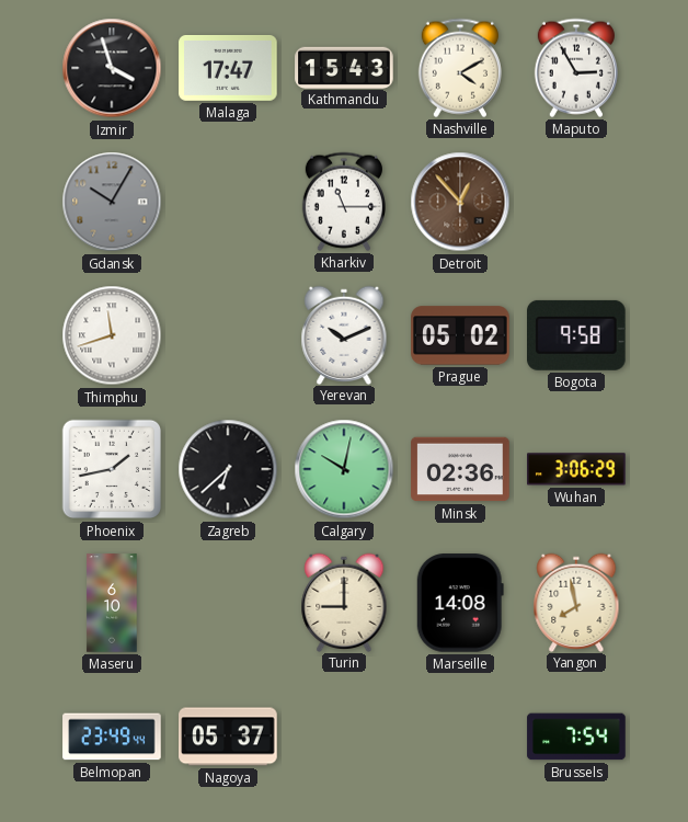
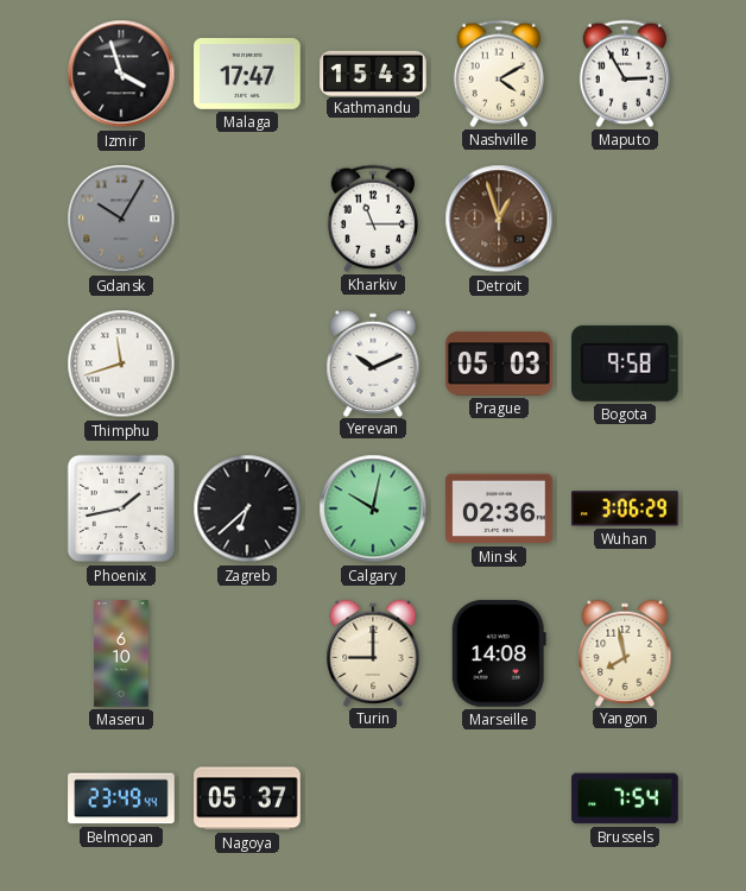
Detroit: 12:53 -> 12:57
Prague: 05:02 -> 05:03
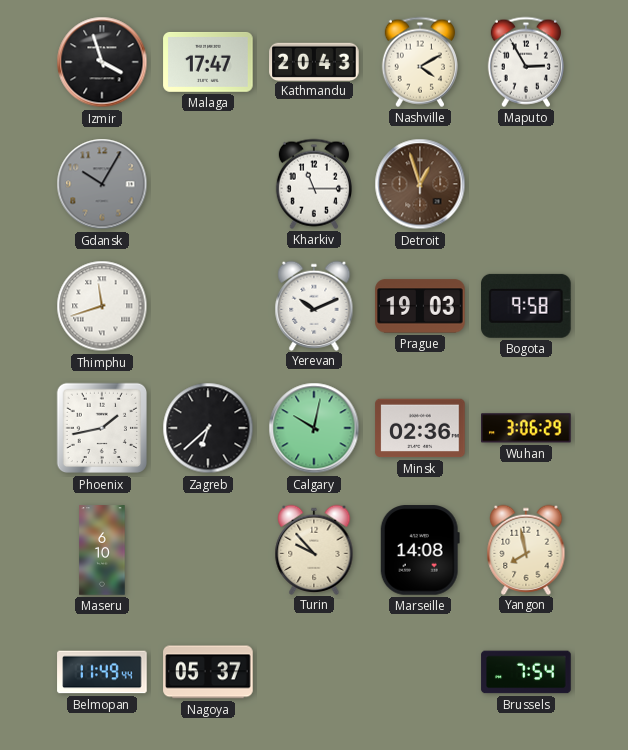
Kathmandu: 15:43 -> 20:43
Prague: 05:03 -> 19:03
Turin: 9:00 -> 9:53
Belmopan: 23:49 -> 11:49
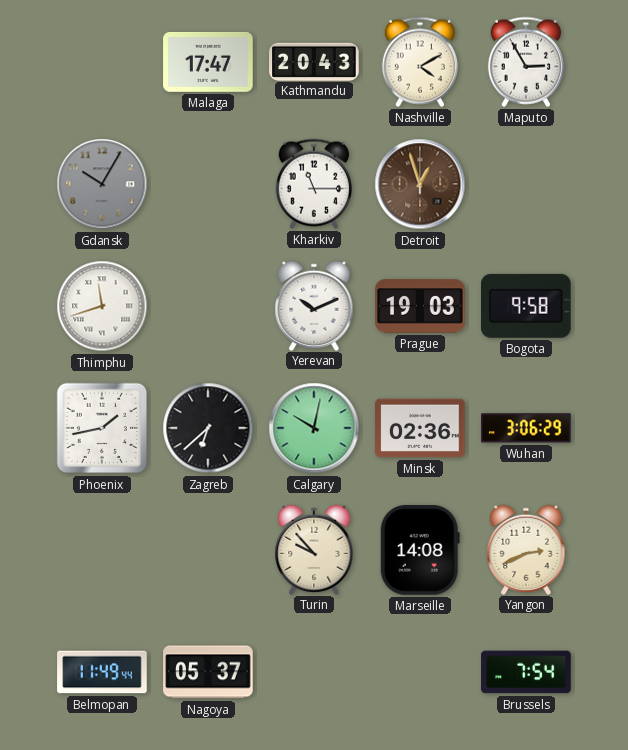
Izmir: 3:57 -> none
Maseru: 6:10 -> none
Yangon: 7:58 -> 2:41
